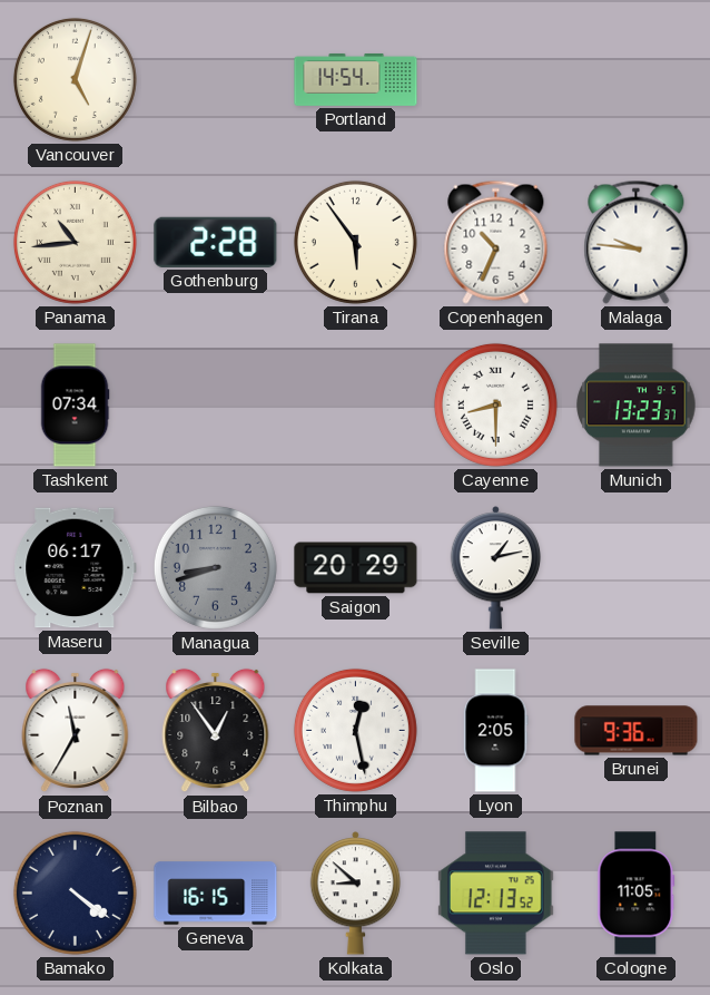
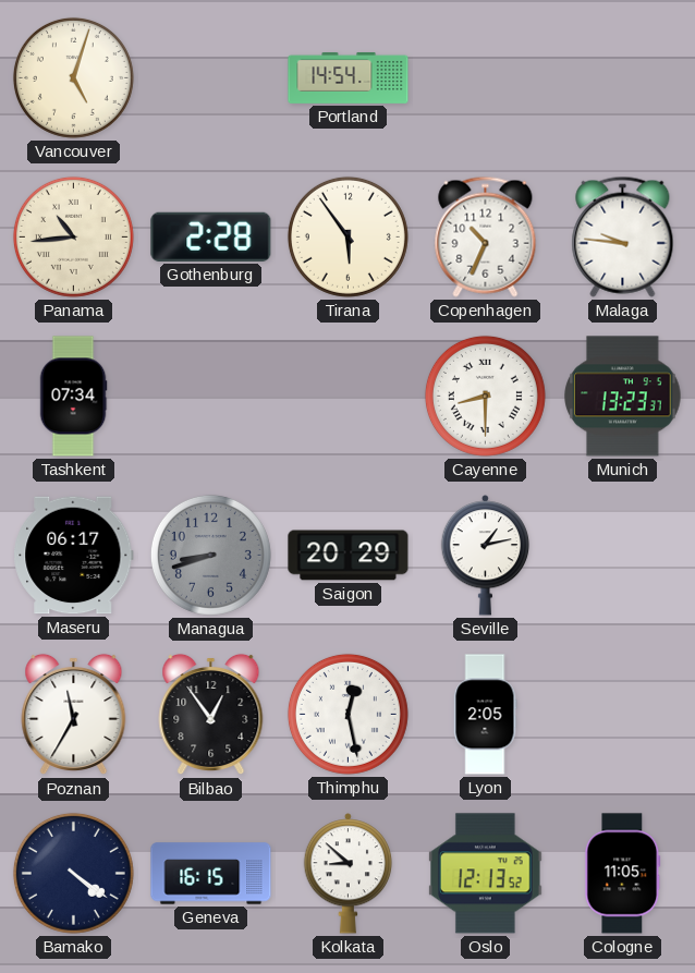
Brunei: 9:36 -> none
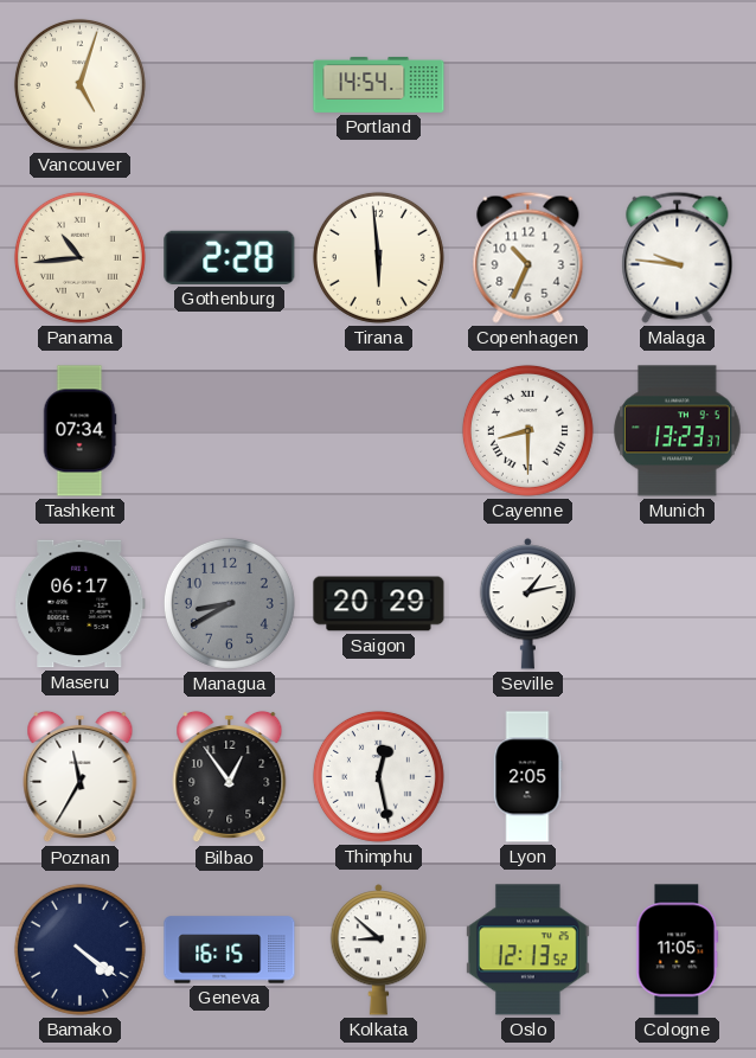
Tirana: 5:54 -> 5:59
Managua: 8:42 -> 8:40
